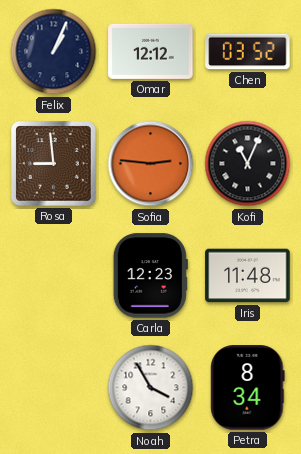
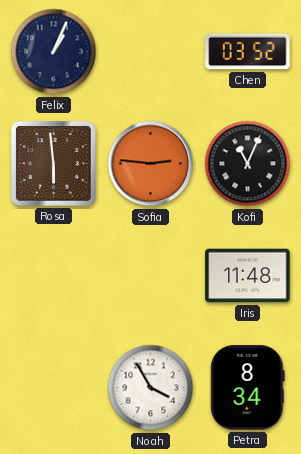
Omar: 12:12 -> none
Rosa: 8:59 -> 5:59
Carla: 12:23 -> none
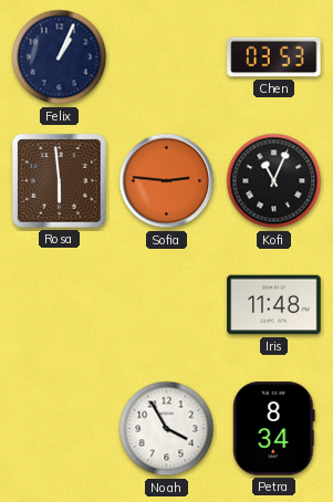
Chen: 03:52 -> 03:53
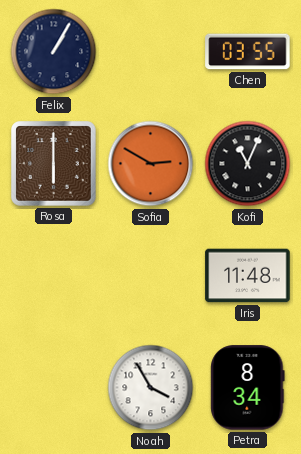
Felix: 1:04 -> 1:05
Chen: 03:53 -> 03:55
Rosa: 5:59 -> 6:00
Sofia: 2:46 -> 2:50
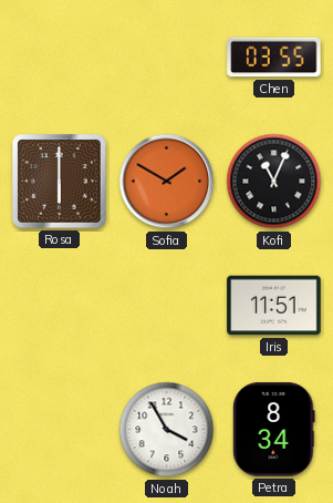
Felix: 1:05 -> none
Sofia: 2:50 -> 1:50
Iris: 11:48 -> 11:51
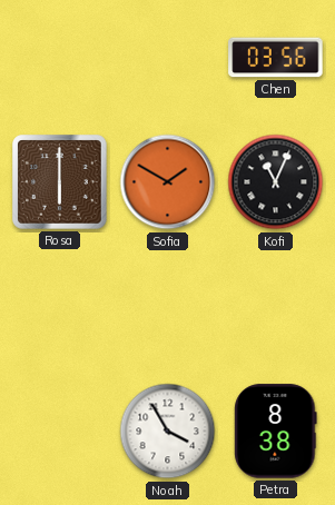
Chen: 03:55 -> 03:56
Iris: 11:51 -> none
Petra: 8:34 -> 8:38
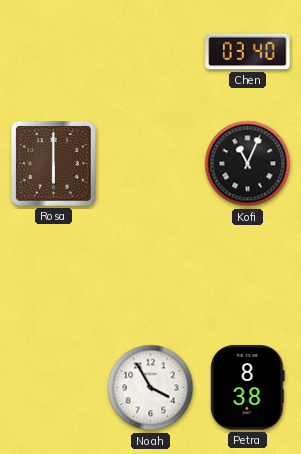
Chen: 03:56 -> 03:40
Sofia: 1:50 -> none
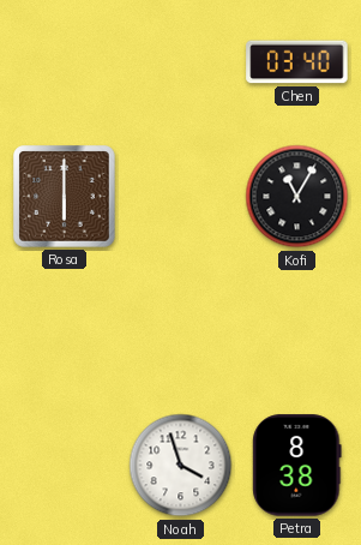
Kofi: 11:04 -> 11:05
Noah: 3:55 -> 3:57
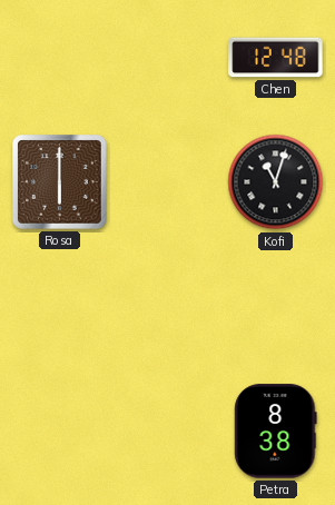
Chen: 03:40 -> 12:48
Kofi: 11:05 -> 11:03
Noah: 3:57 -> none
